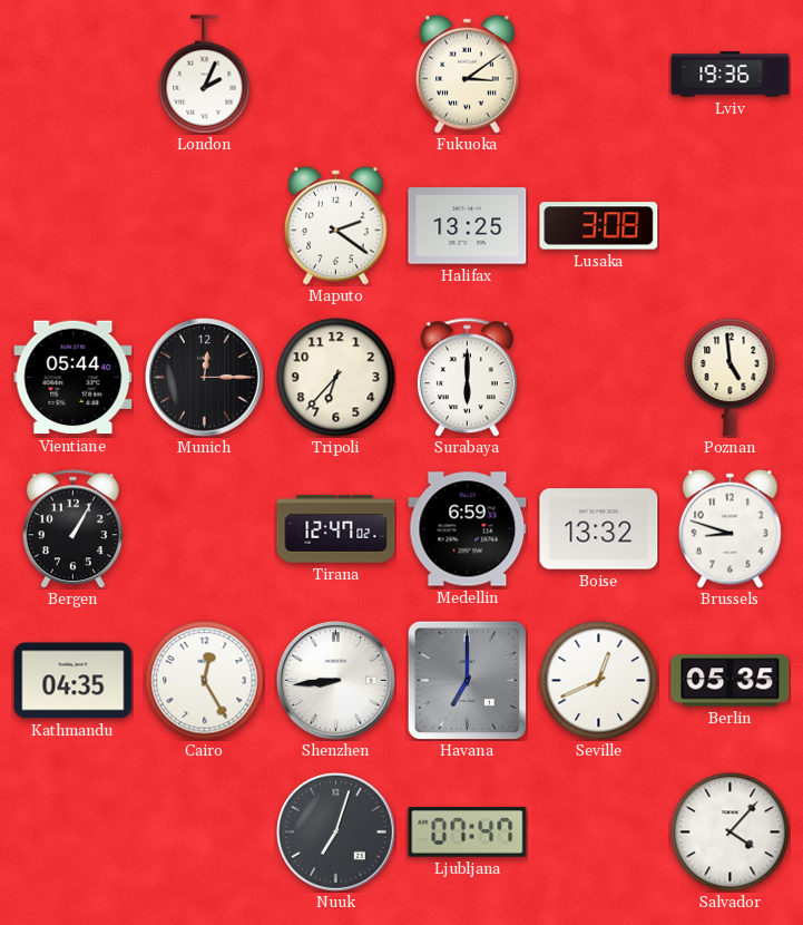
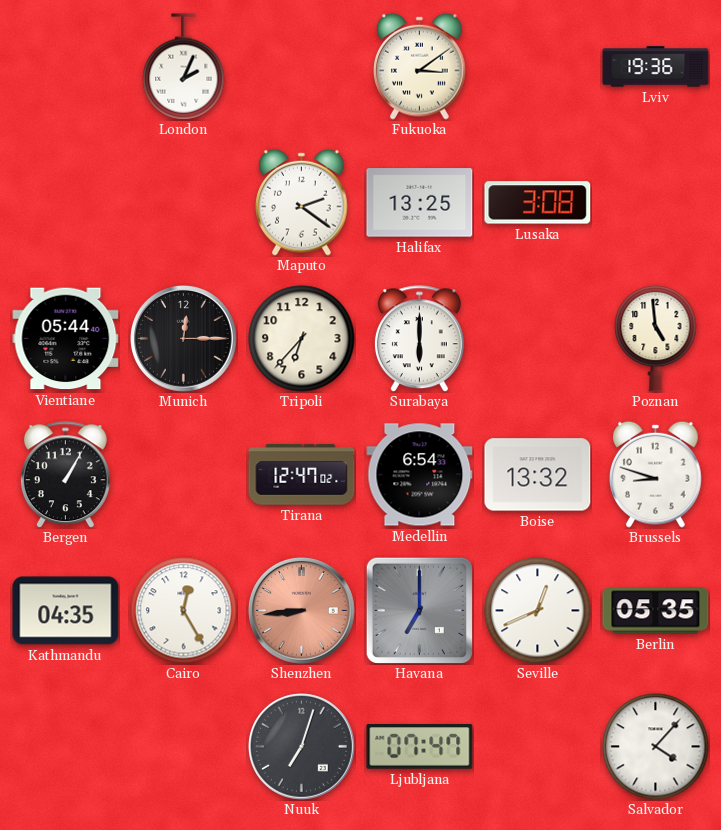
Medellin: 6:59 -> 6:54
Shenzhen dial: white -> salmon
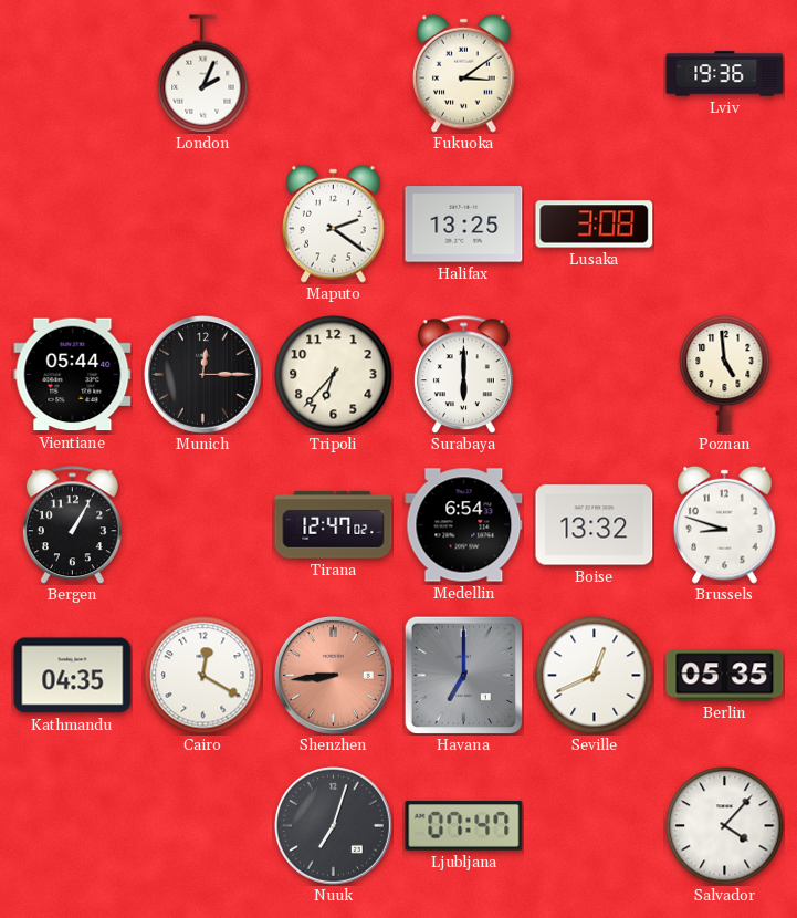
Cairo: 12:25 -> 12:20
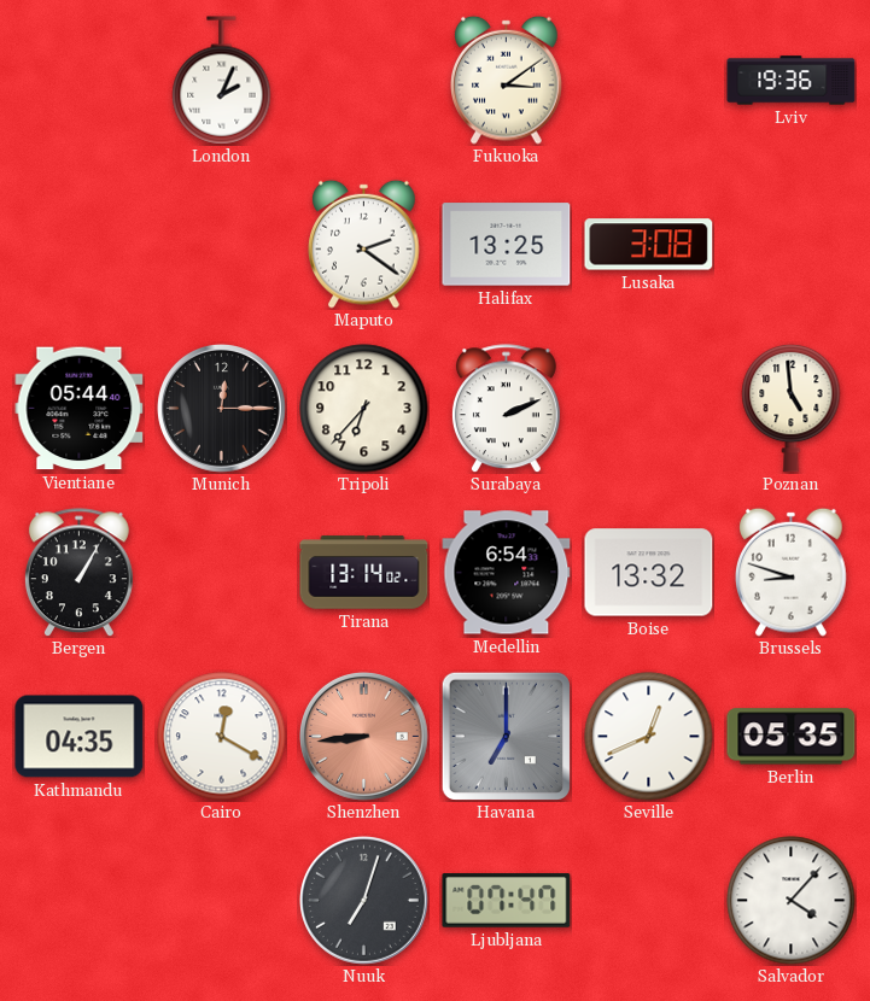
Surabaya: 6:00 -> 2:11
Tirana: 12:47 -> 13:14
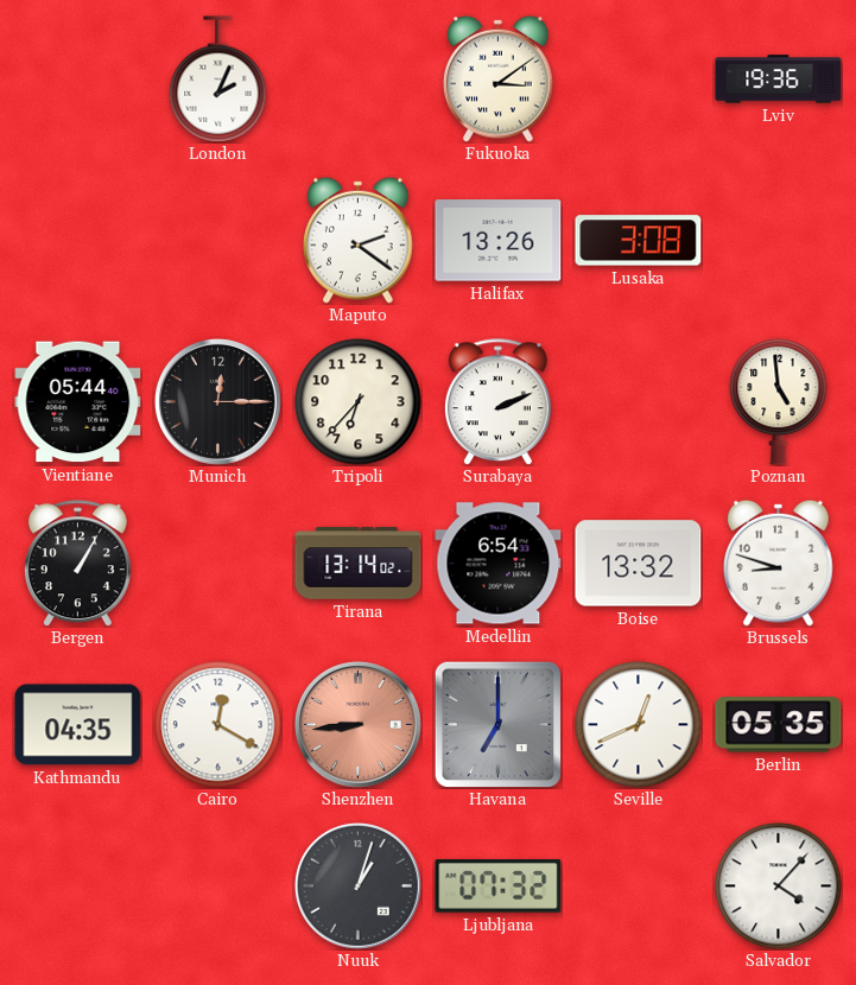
Halifax: 13:25 -> 13:26
Nuuk: 7:03 -> 1:03
Ljubljana: 07:47 -> 07:32
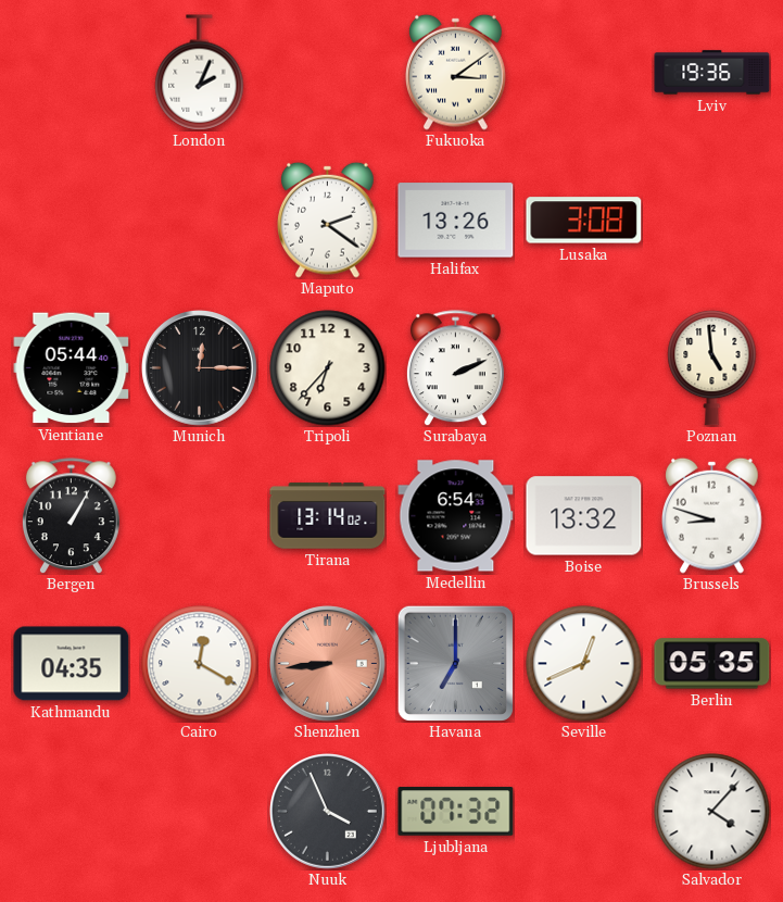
Nuuk: 1:03 -> 3:56
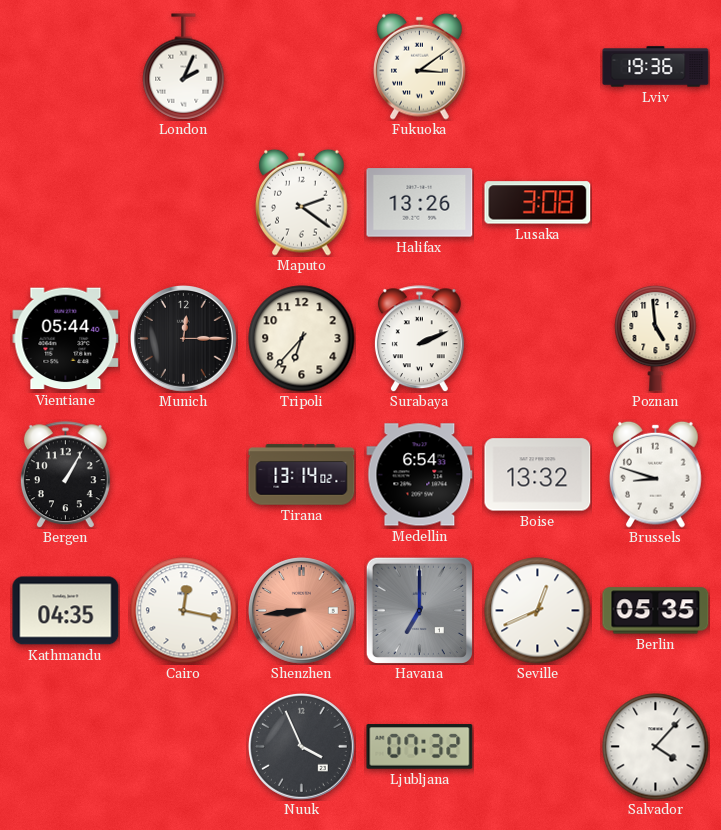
Cairo: 12:20 -> 12:17
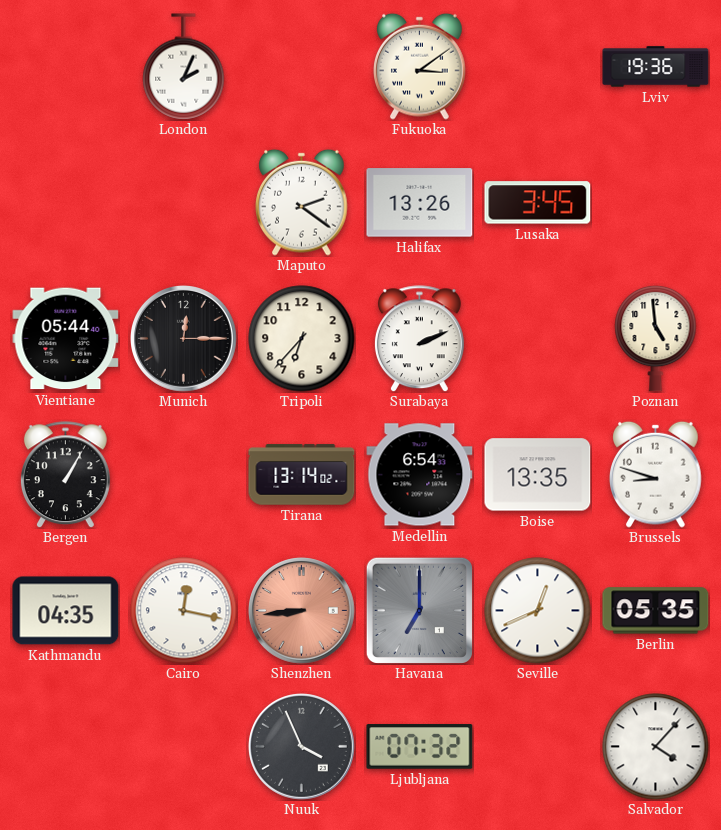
Lusaka: 3:08 -> 3:45
Boise: 13:32 -> 13:35
